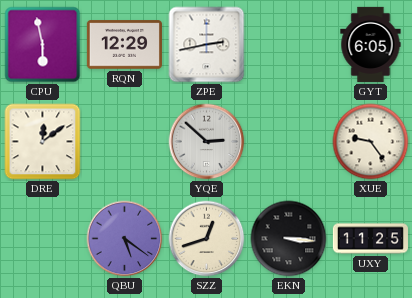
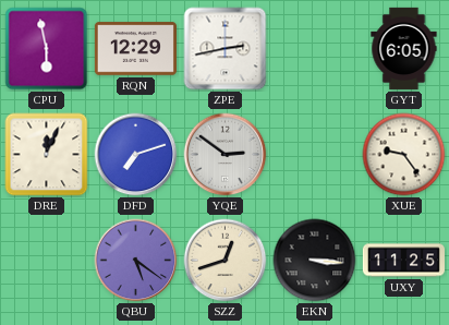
DRE: 12:09 -> 12:04
DFD: none -> 7:12
YQE: 2:52 -> 2:51
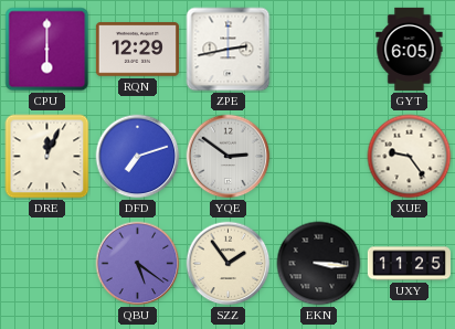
CPU: 5:58 -> 6:00
SZZ: 12:42 -> 1:54
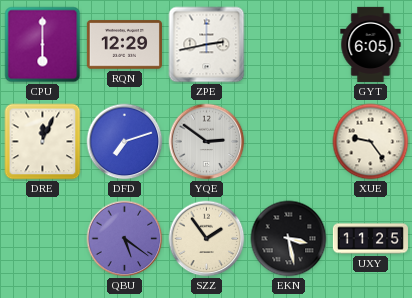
EKN: 3:16 -> 3:28
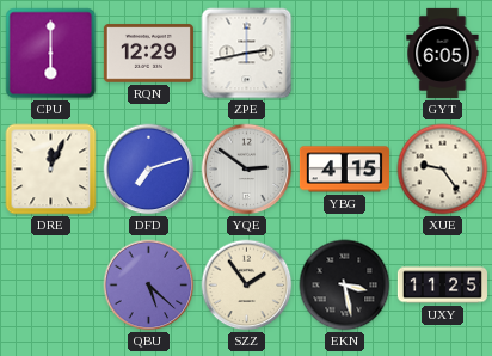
YBG: none -> 4:15
QBU: 5:21 -> 5:22
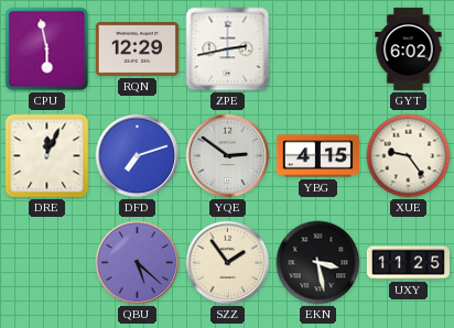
CPU: 6:00 -> 5:58
GYT: 6:05 -> 6:02
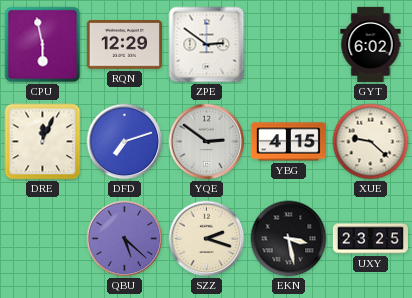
ZPE: 2:43 -> 2:51
XUE: 9:24 -> 9:22
SZZ: 1:54 -> 2:18
UXY: 11:25 -> 23:25
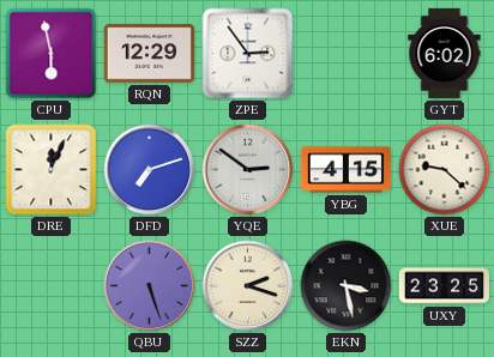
ZPE: 2:51 -> 2:54
QBU: 5:22 -> 5:27
